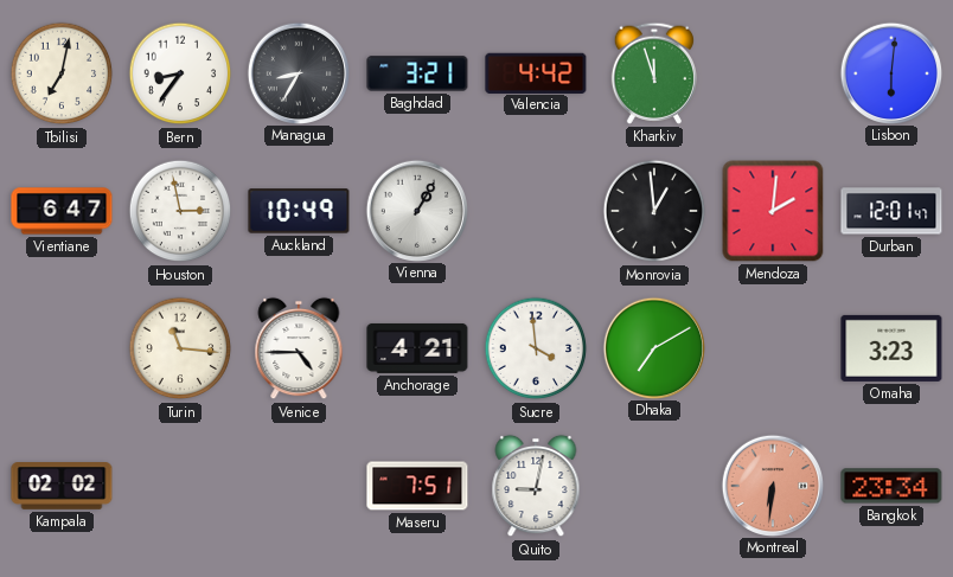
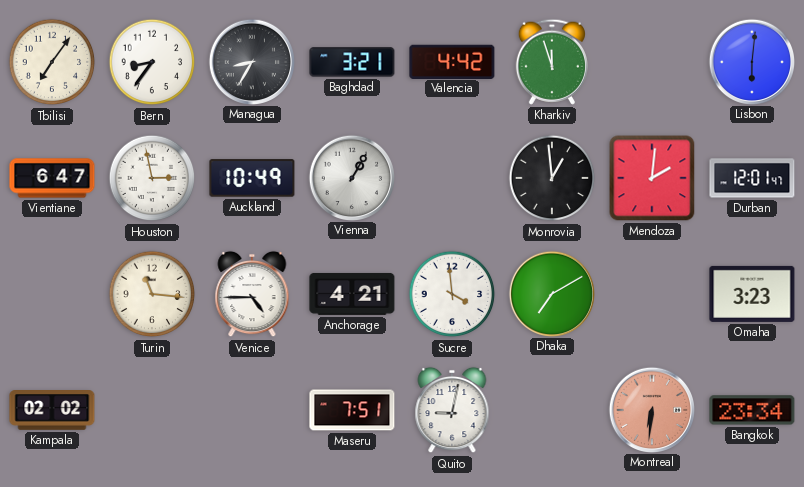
Tbilisi: 7:02 -> 7:06
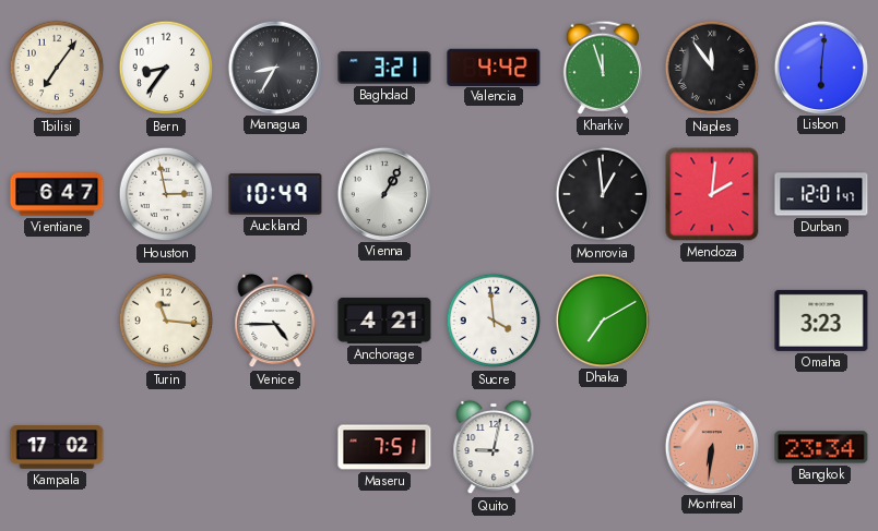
Naples: none -> 11:54
Kampala: 02:02 -> 17:02
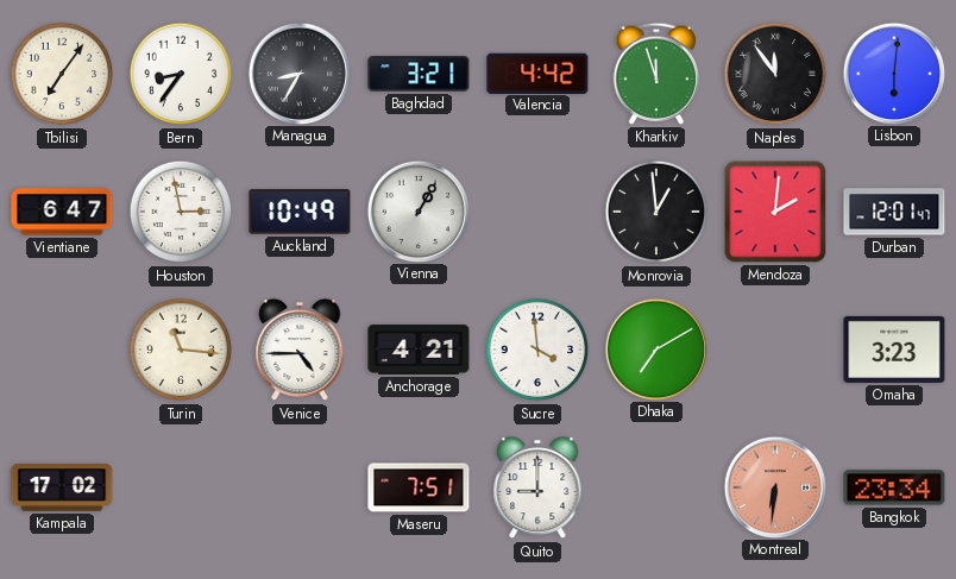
Quito: 9:02 -> 9:00
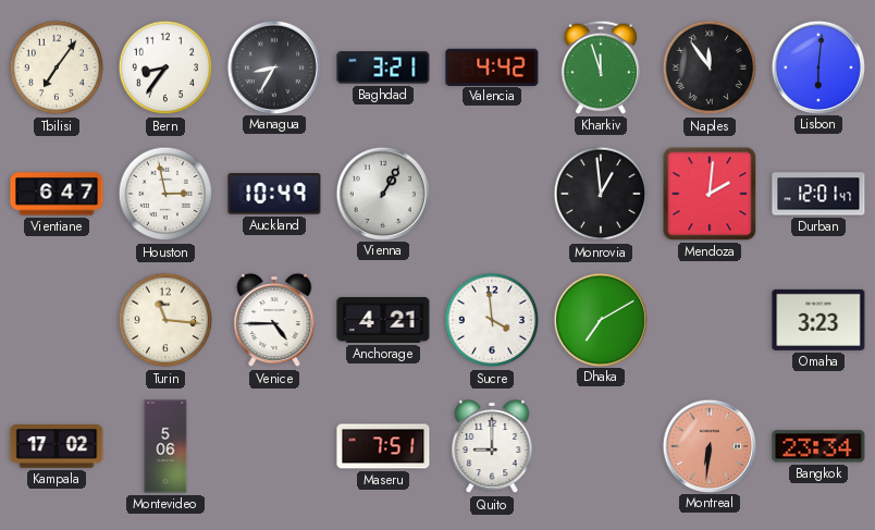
Montevideo: none -> 5:06
